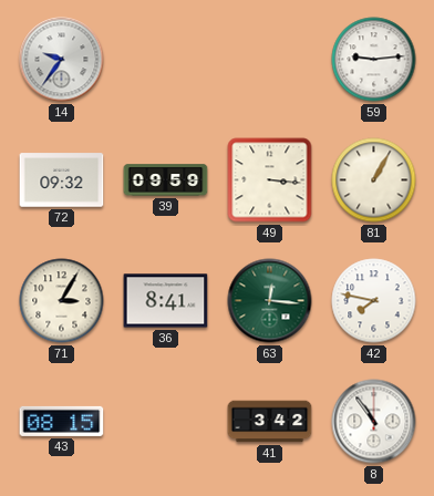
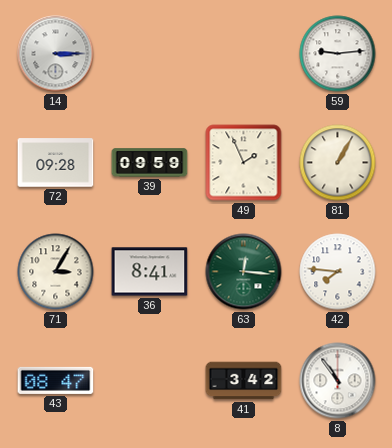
14: 9:36 -> 3:15
72: 09:32 -> 09:28
49: 3:16 -> 1:56
42: 7:47 -> 7:46
43: 08:15 -> 08:47
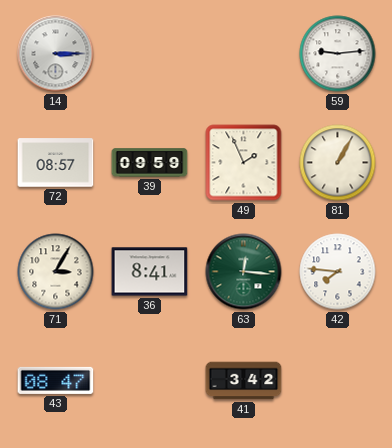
72: 09:28 -> 08:57
8: 10:54 -> none
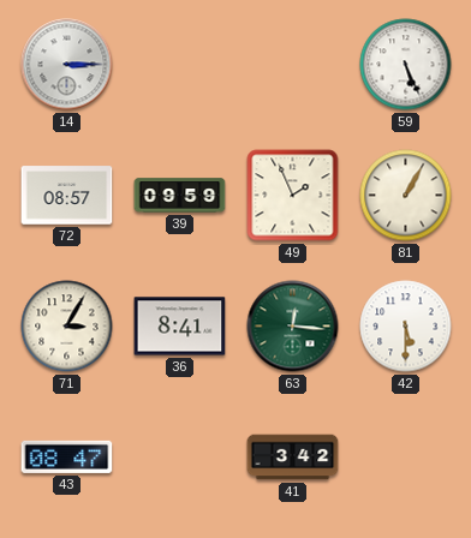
59: 9:14 -> 5:26
42: 7:46 -> 5:30
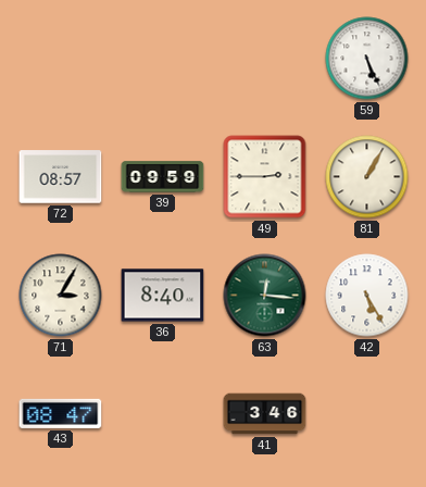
14: 3:15 -> none
49: 1:56 -> 2:45
36: 8:41 -> 8:40
42: 5:30 -> 5:25
41: 3:42 -> 3:46
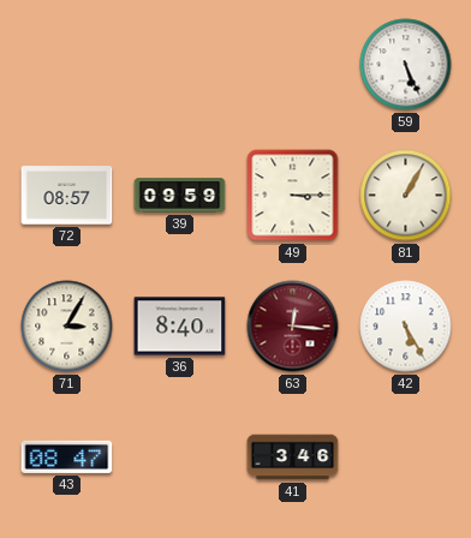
49: 2:45 -> 3:15
63 dial: green -> burgundy
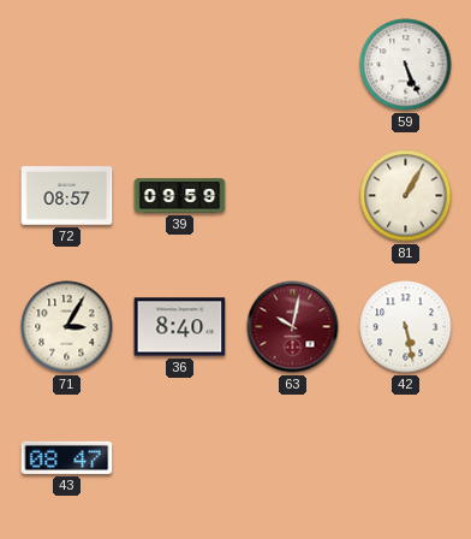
49: 3:15 -> none
63: 12:16 -> 10:02
42: 5:25 -> 5:28
41: 3:46 -> none
